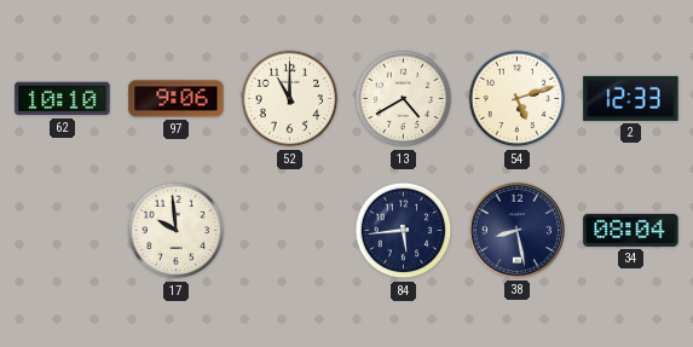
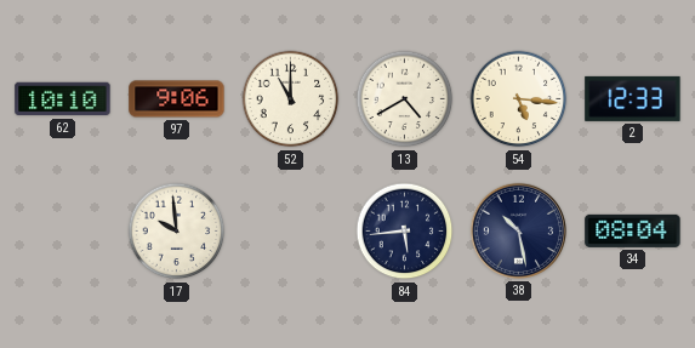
54: 5:12 -> 5:16
38: 8:28 -> 10:28
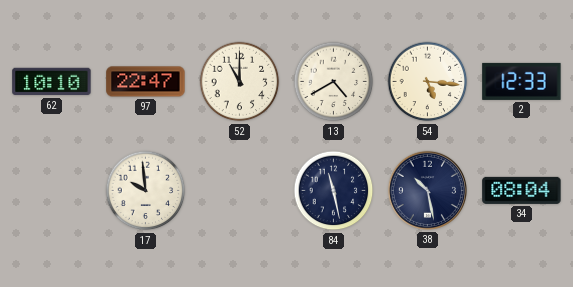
97: 9:06 -> 22:47
84: 5:44 -> 11:28
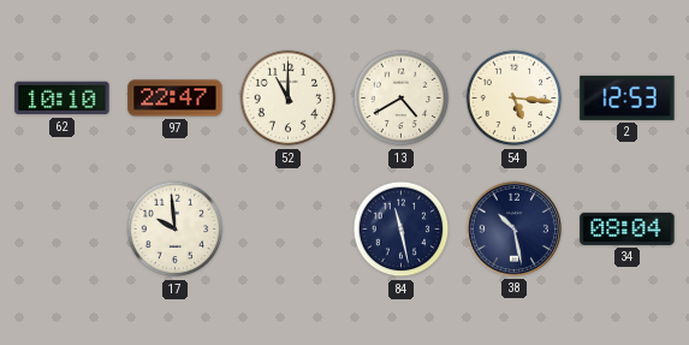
2: 12:33 -> 12:53
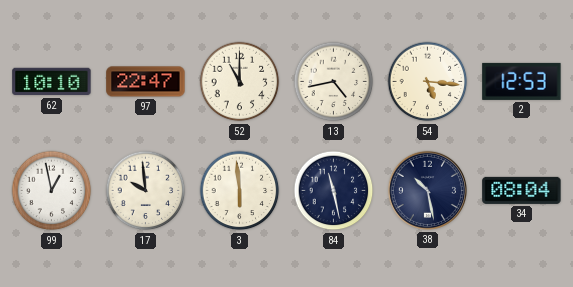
13: 4:40 -> 4:43
99: none -> 12:58
3: none -> 5:59
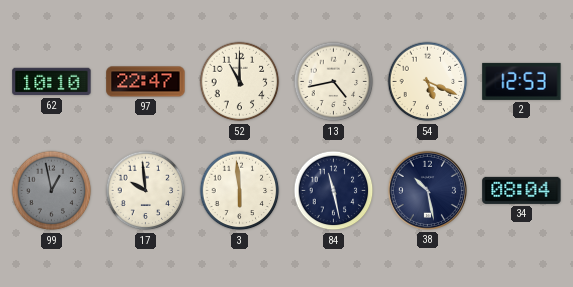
54: 5:16 -> 5:19
99 dial: white -> grey
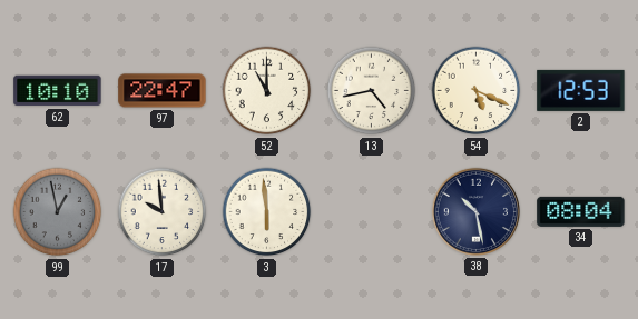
84: 11:28 -> none
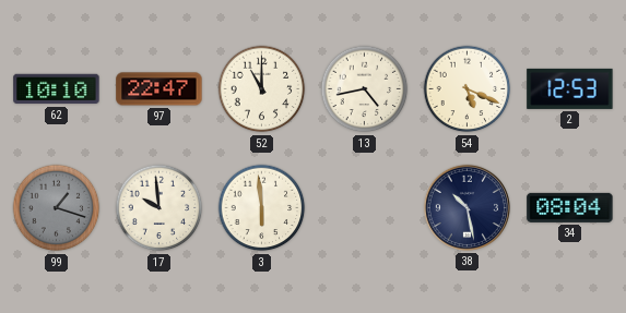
99: 12:58 -> 1:18
